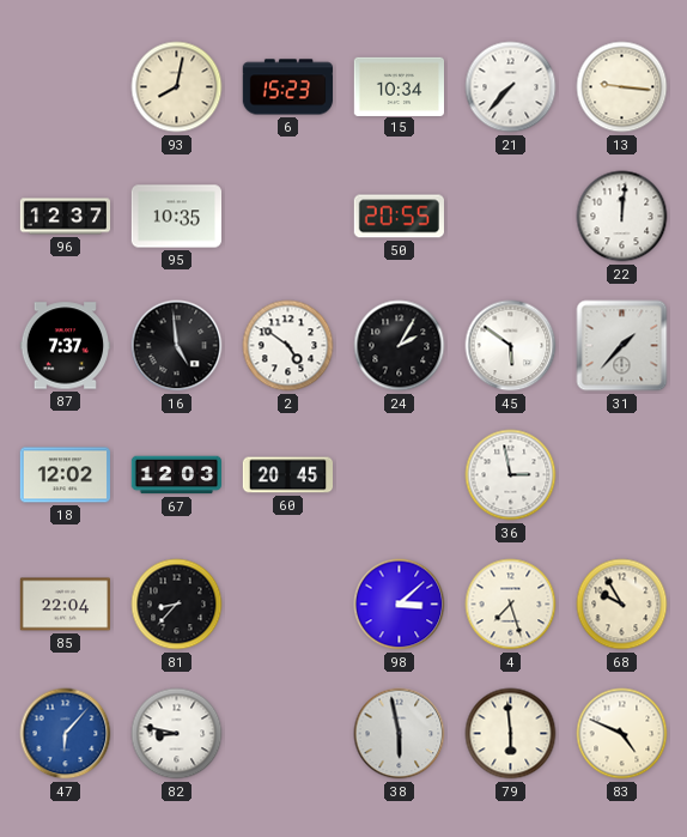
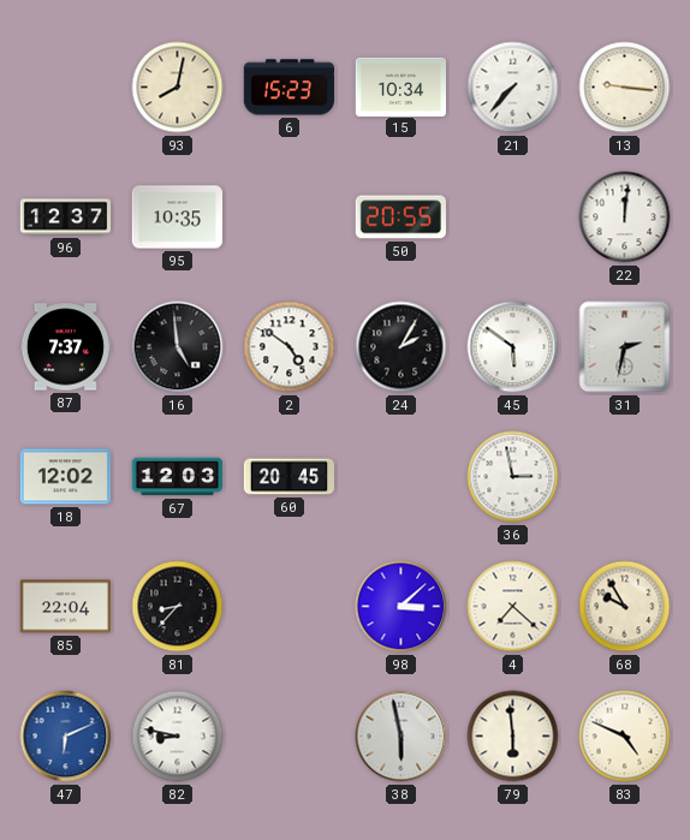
31: 1:37 -> 2:32
4: 7:27 -> 7:22
47: 6:07 -> 6:11
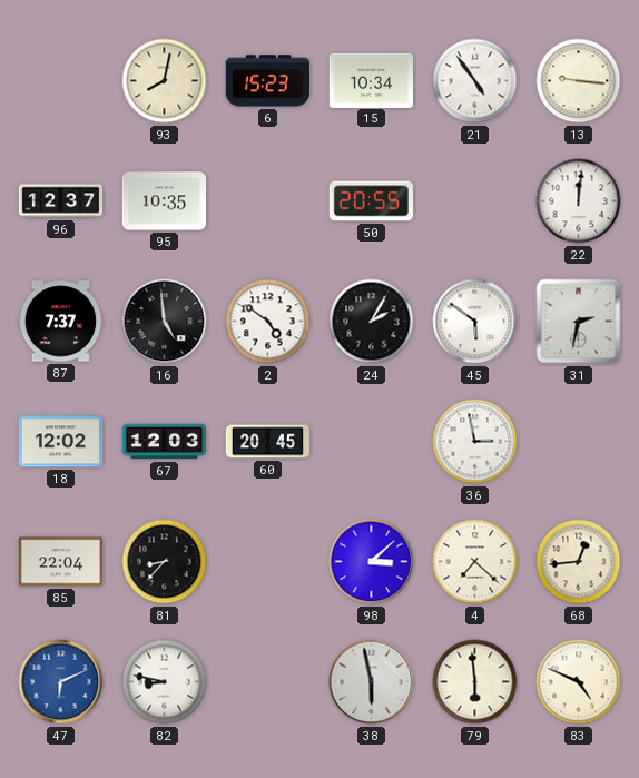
21: 7:37 -> 4:54
68: 9:55 -> 12:44
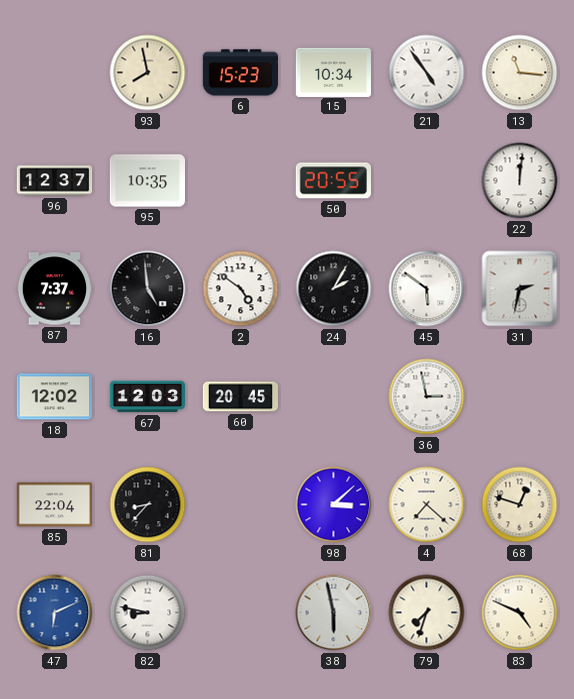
93: 8:02 -> 7:58
13: 9:16 -> 11:16
68: 12:44 -> 12:48
79: 5:59 -> 7:33
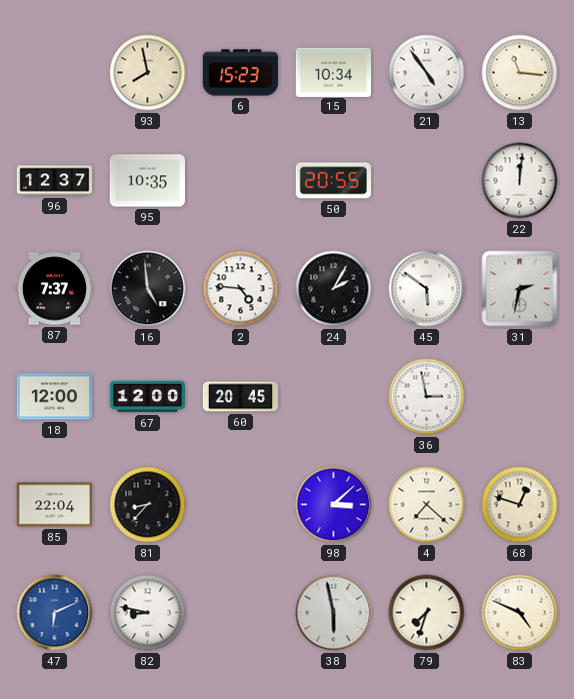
2: 4:51 -> 4:46
18: 12:02 -> 12:00
67: 12:03 -> 12:00
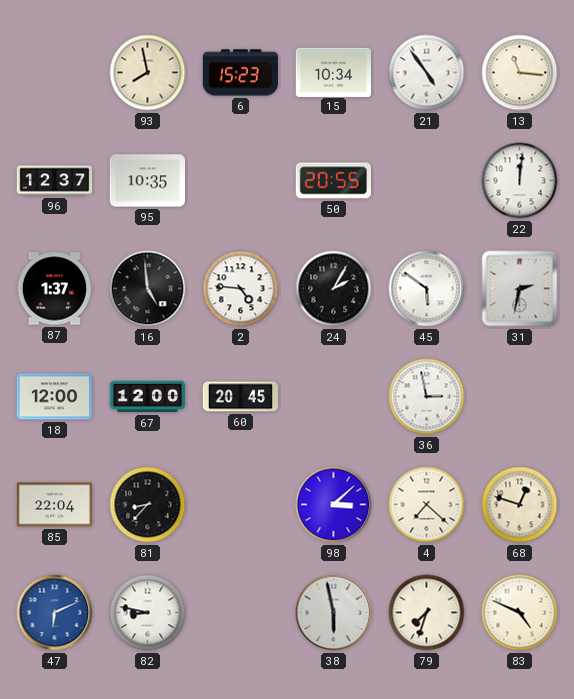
87: 7:37 -> 1:37
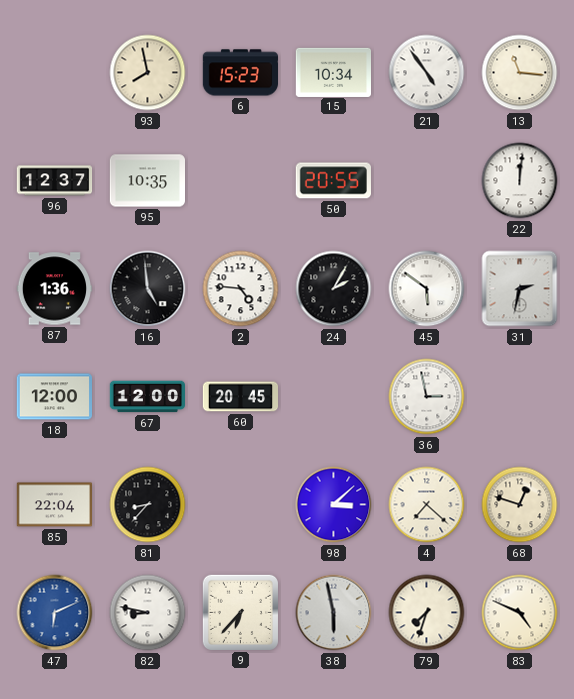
87: 1:37 -> 1:36
9: none -> 6:37
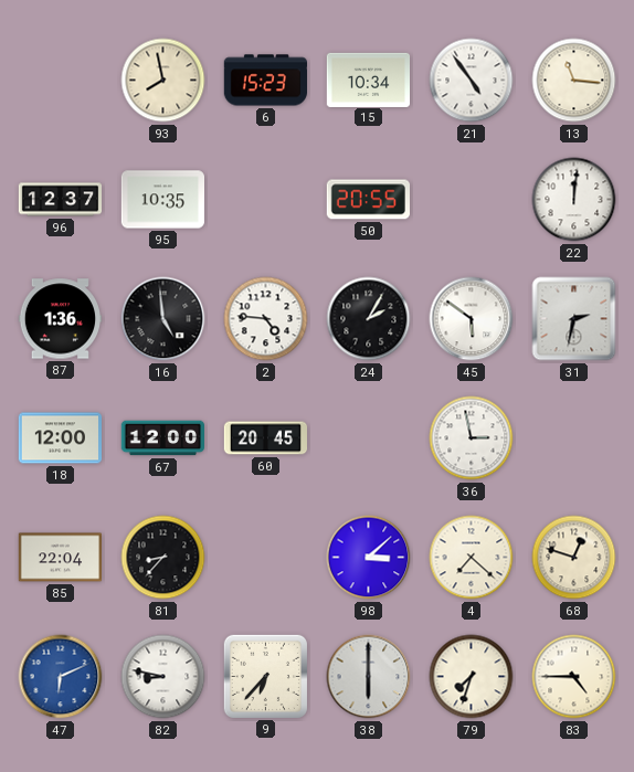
38: 5:58 -> 6:00
83: 4:49 -> 4:45
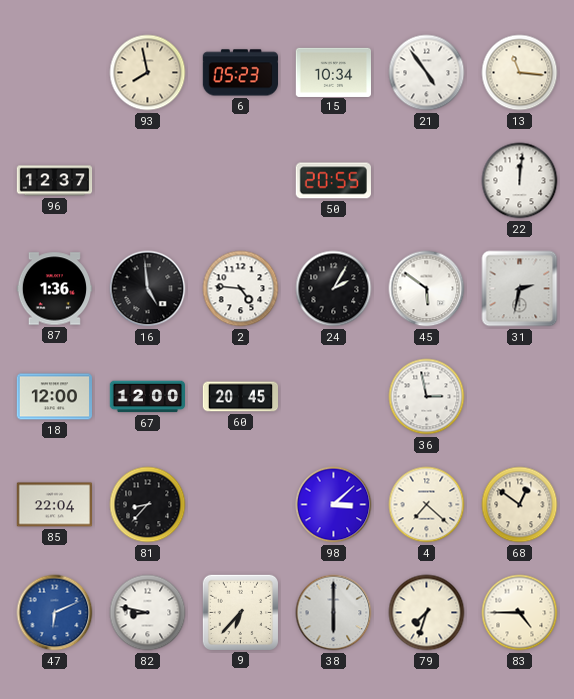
6: 15:23 -> 05:23
95: 10:35 -> none
68: 12:48 -> 12:51
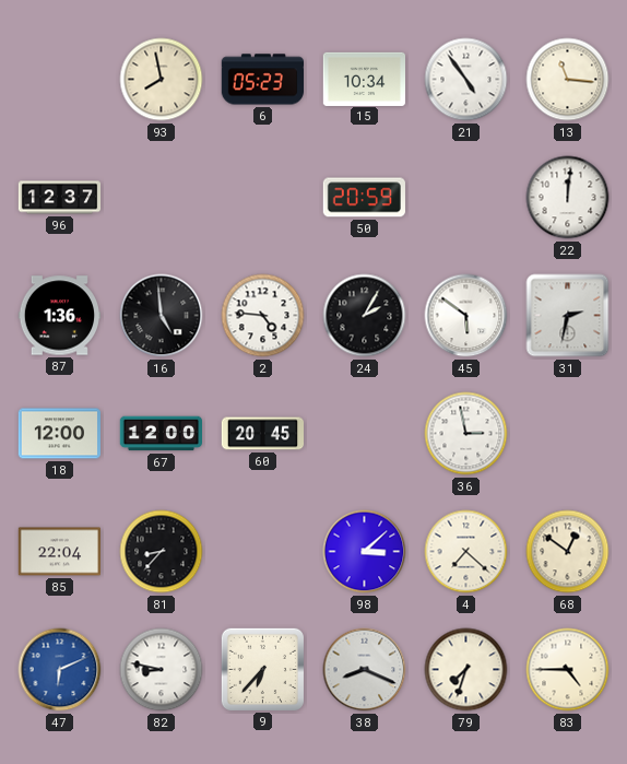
50: 20:55 -> 20:59
38: 6:00 -> 8:19
